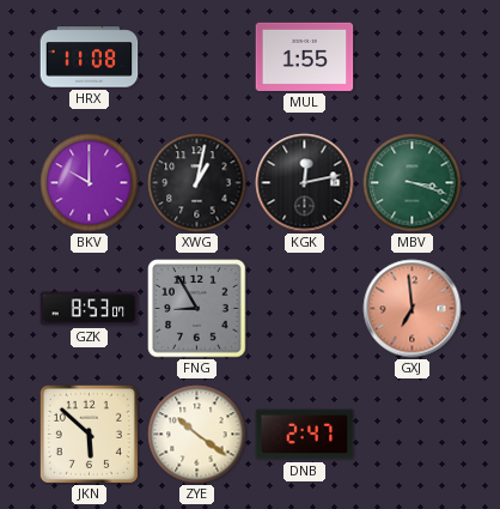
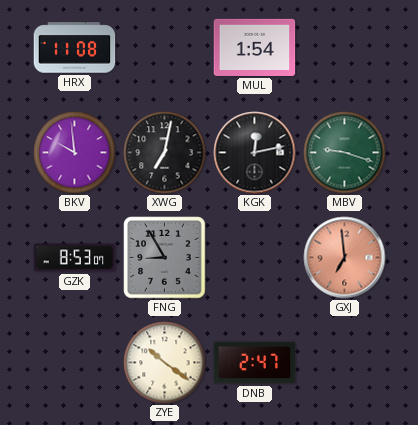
MUL: 1:55 -> 1:54
BKV: 10:00 -> 9:59
XWG: 1:02 -> 7:02
MBV: 3:18 -> 9:18
JKN: 5:52 -> none
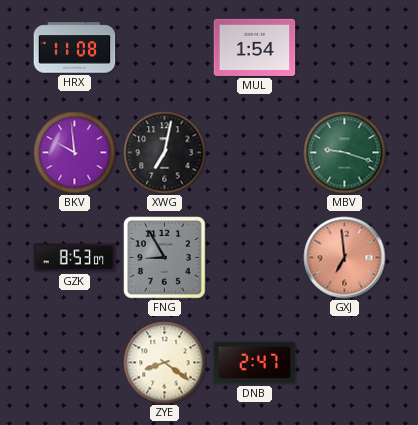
KGK: 12:13 -> none
ZYE: 10:21 -> 8:21
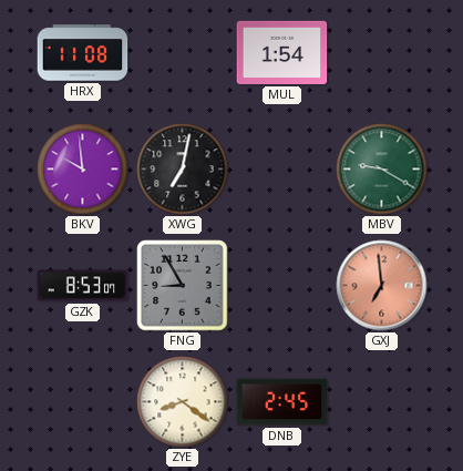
MBV: 9:18 -> 9:20
DNB: 2:47 -> 2:45
